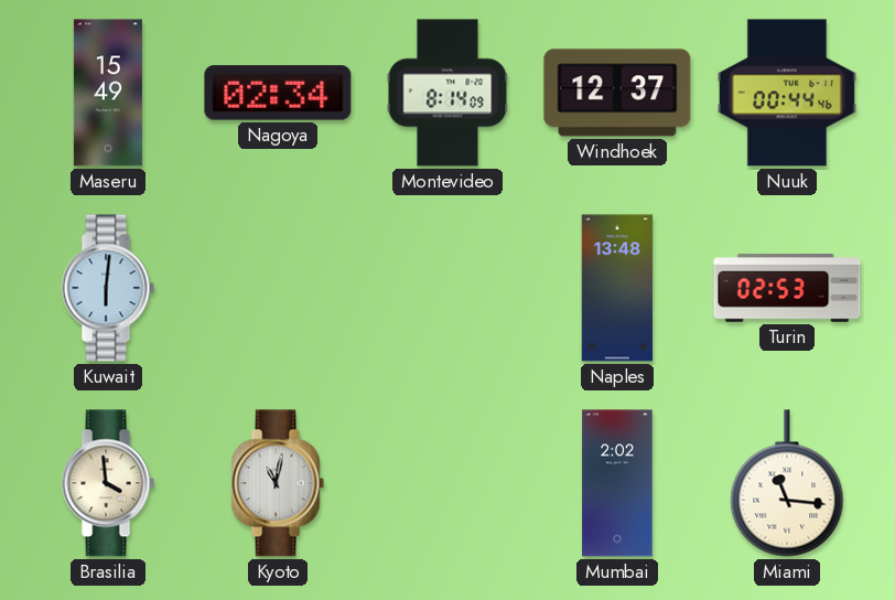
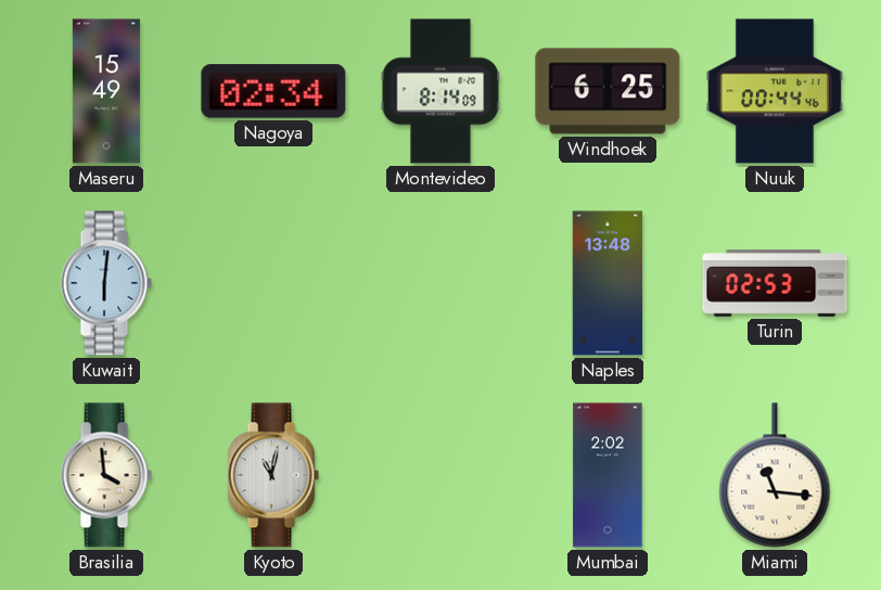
Windhoek: 12:37 -> 6:25
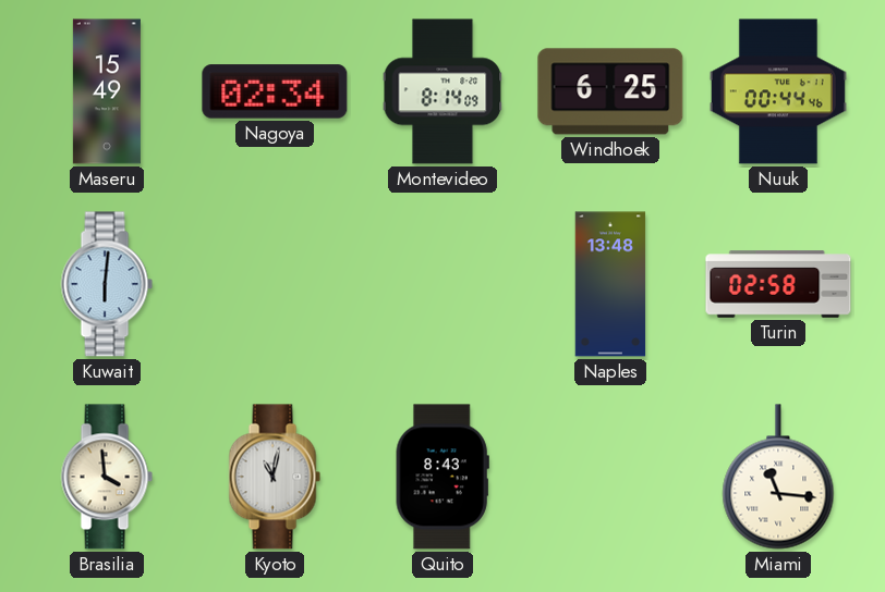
Turin: 02:53 -> 02:58
Quito: none -> 8:43
Mumbai: 2:02 -> none
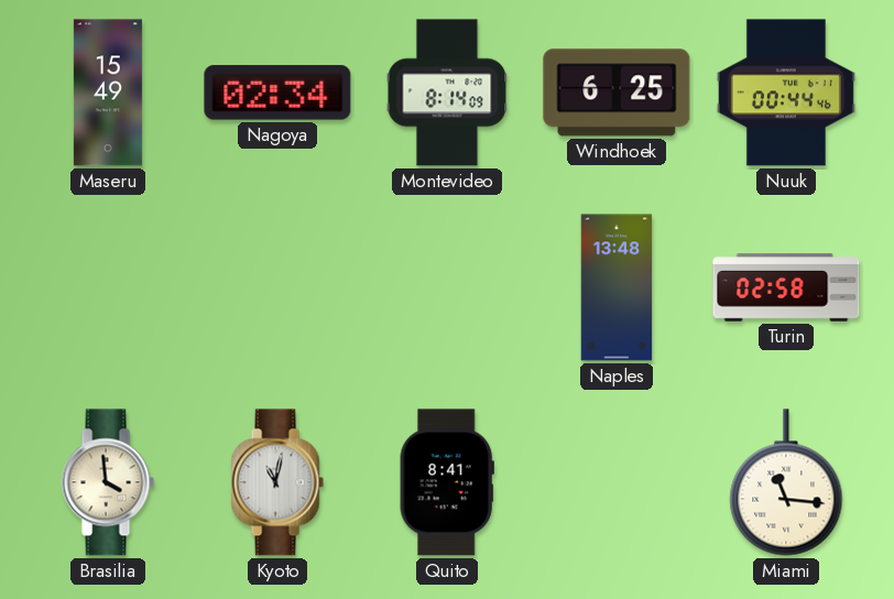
Kuwait: 6:01 -> none
Quito: 8:43 -> 8:41
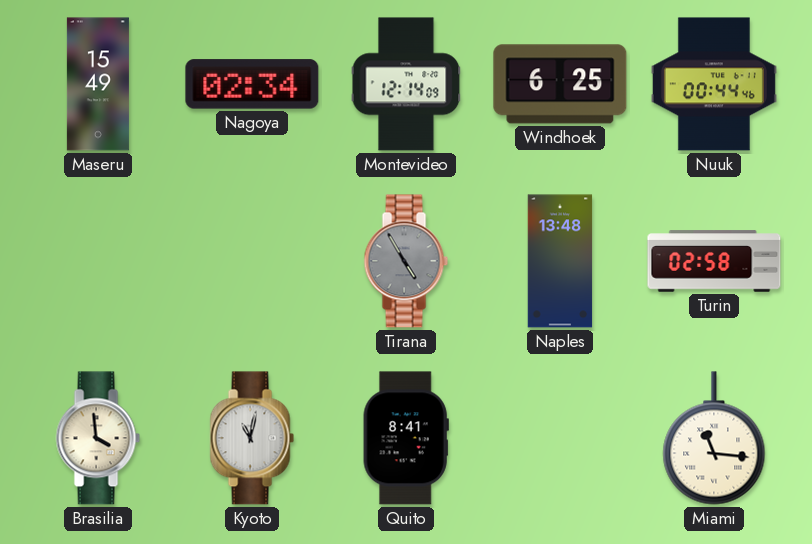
Montevideo: 8:14 -> 12:14
Tirana: none -> 4:55
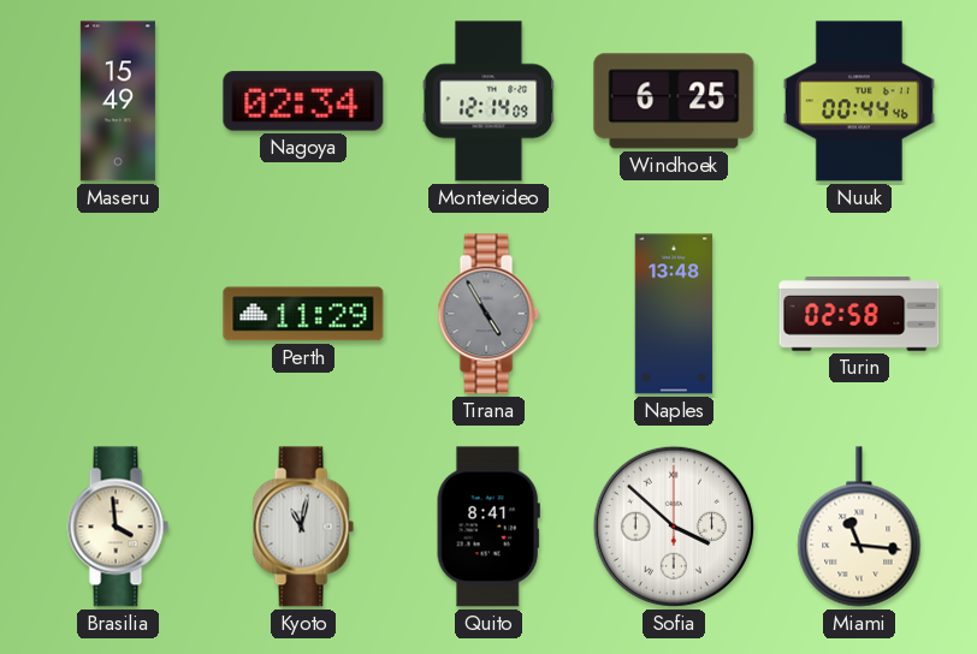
Perth: none -> 11:29
Sofia: none -> 3:52
